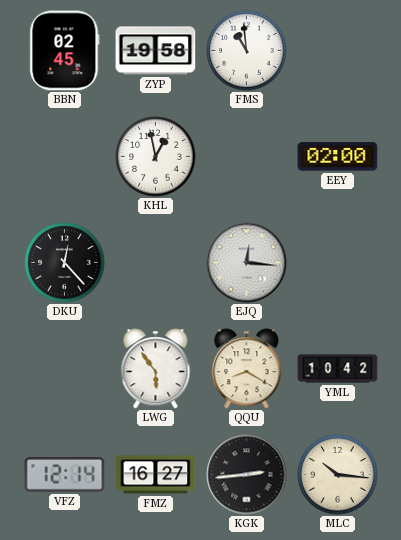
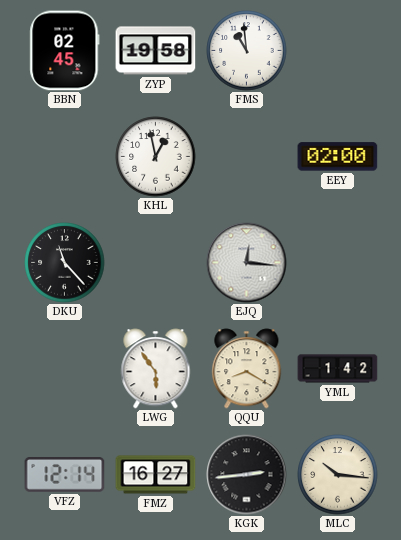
DKU: 12:23 -> 11:23
YML: 10:42 -> 1:42
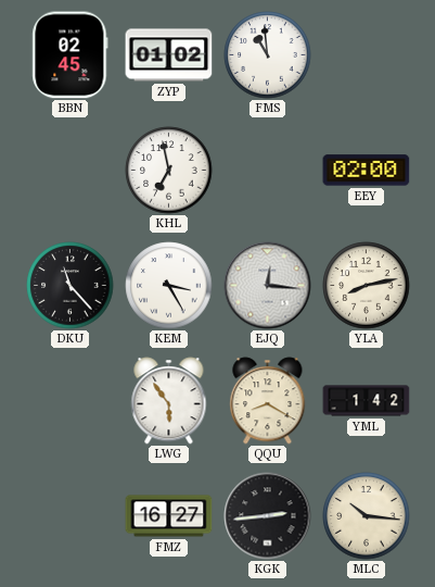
ZYP: 19:58 -> 01:02
KHL: 12:58 -> 6:58
KEM: none -> 3:25
YLA: none -> 8:13
VFZ: 12:14 -> none
